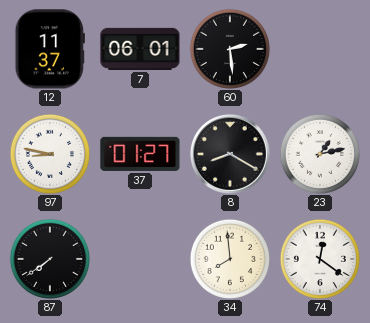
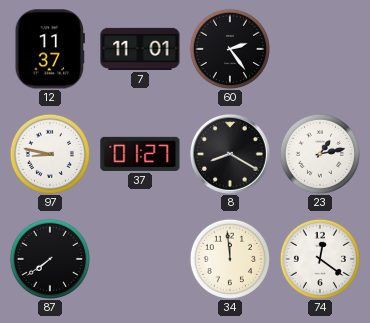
7: 06:01 -> 11:01
60: 2:29 -> 2:24
34: 7:59 -> 11:59
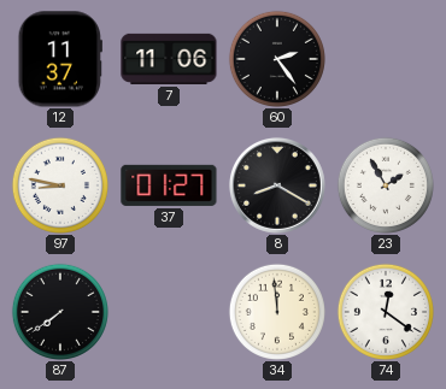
7: 11:01 -> 11:06
23: 1:13 -> 1:55
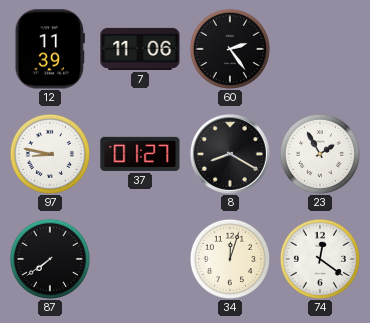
12: 11:37 -> 11:39
34: 11:59 -> 12:03
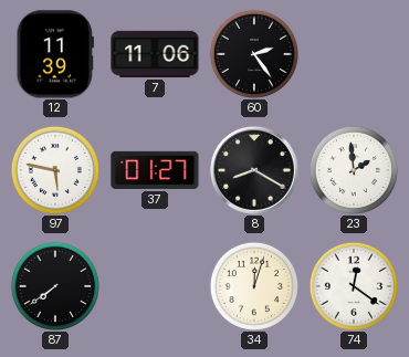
97: 8:47 -> 5:47
23: 1:55 -> 1:59
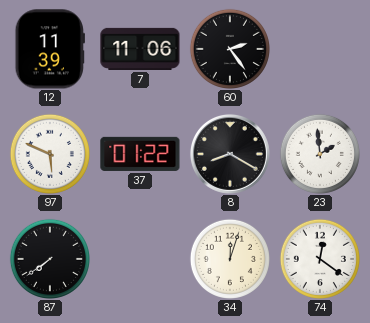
97: 5:47 -> 5:49
37: 01:27 -> 01:22
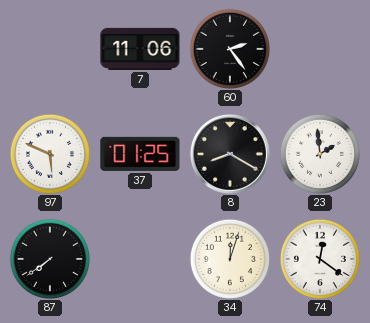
12: 11:39 -> none
37: 01:22 -> 01:25
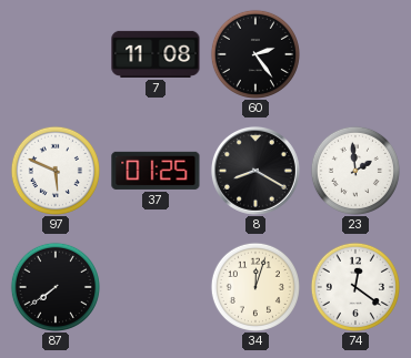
7: 11:06 -> 11:08
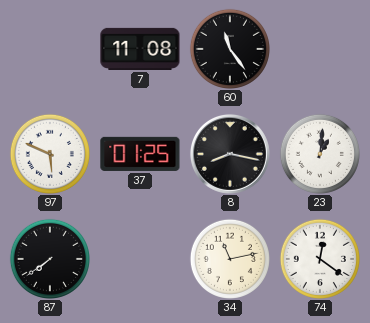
60: 2:24 -> 11:24
8: 8:20 -> 8:17
23: 1:59 -> 1:01
34: 12:03 -> 11:13
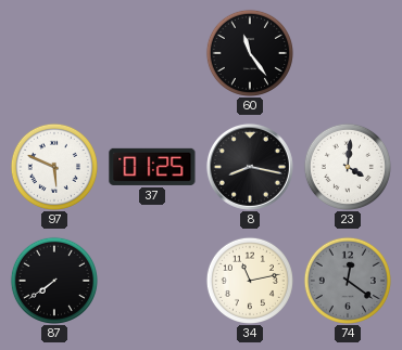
7: 11:08 -> none
23: 1:01 -> 4:01
74 dial: white -> grey
